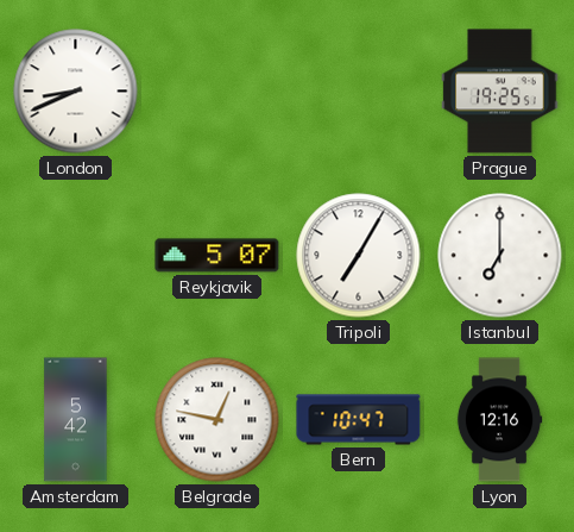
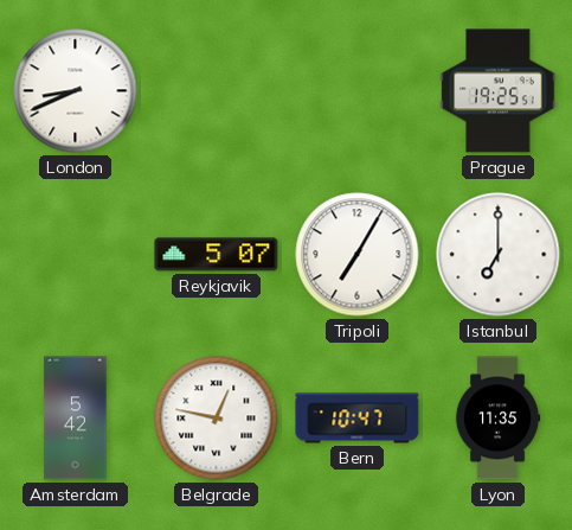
Lyon: 12:16 -> 11:35
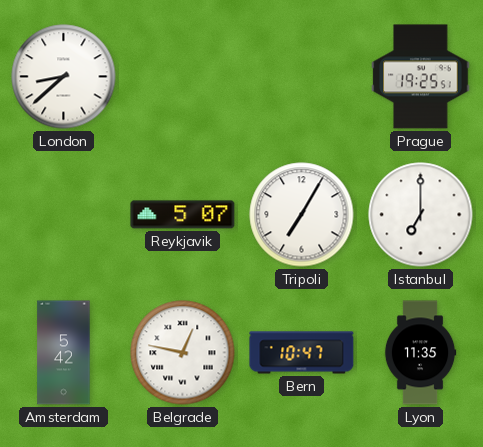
London: 8:41 -> 8:38
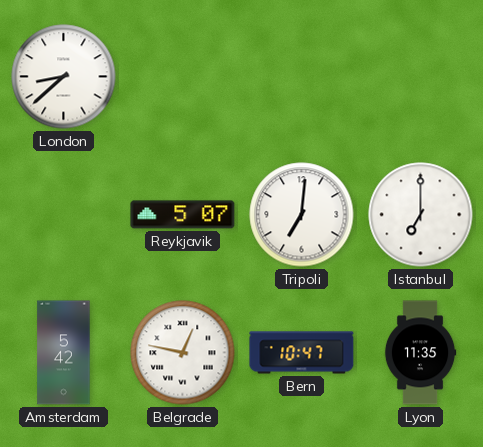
Prague: 19:25 -> none
Tripoli: 7:05 -> 7:01
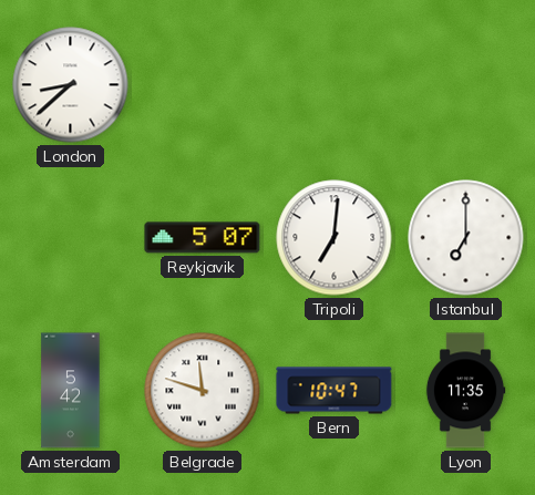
Belgrade: 12:47 -> 11:48
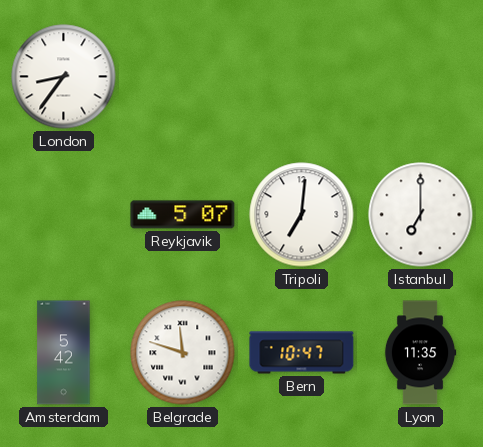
London: 8:38 -> 8:36
